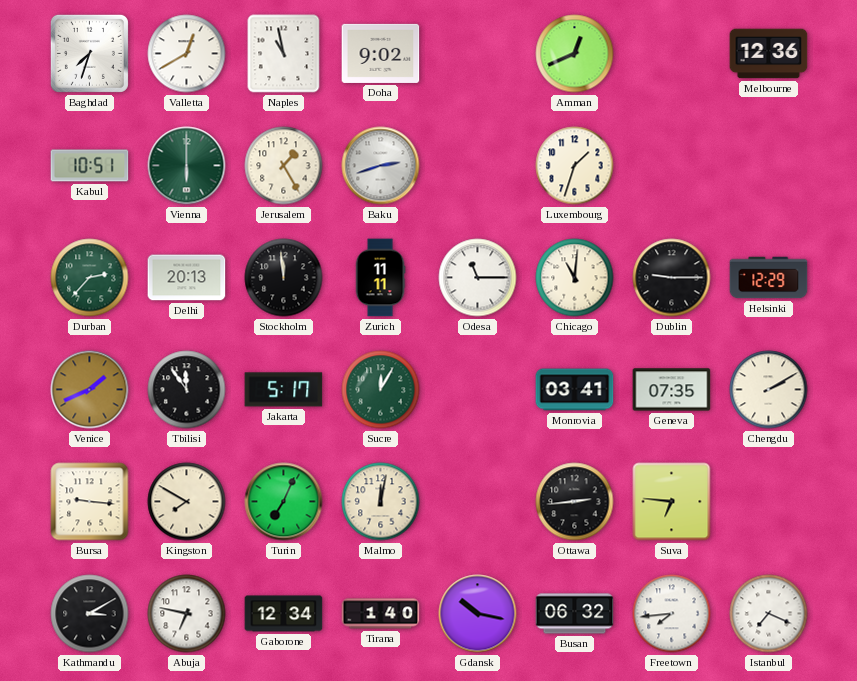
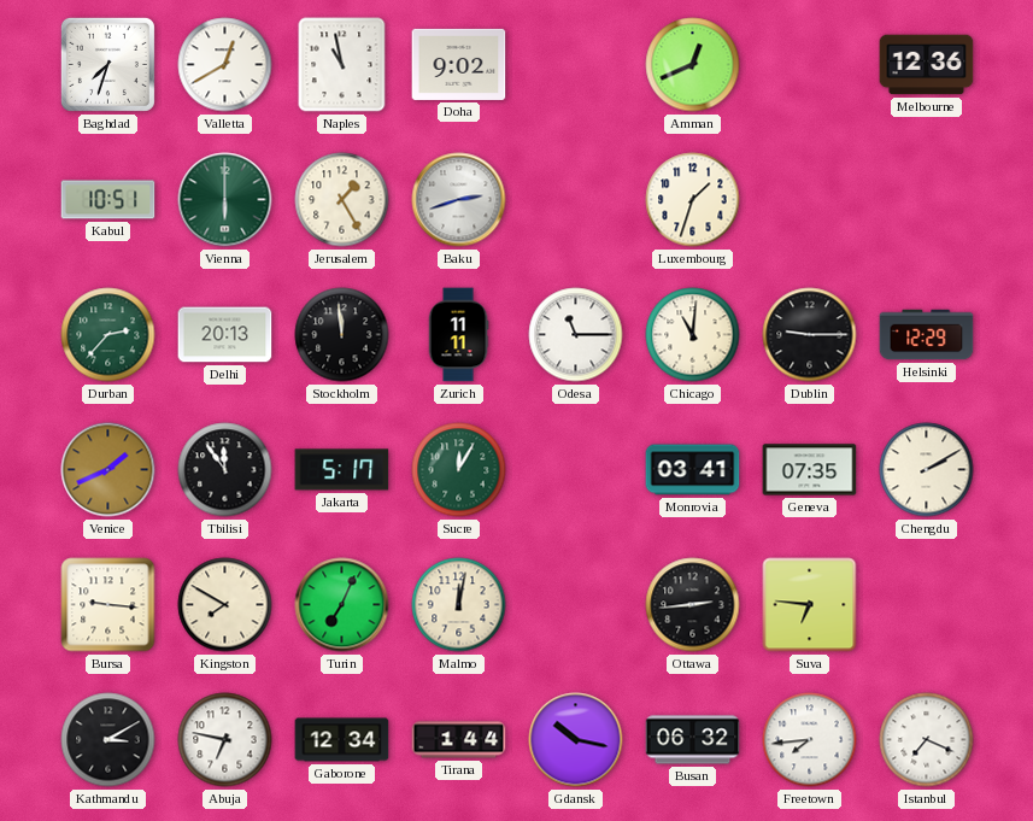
Tirana: 1:40 -> 1:44
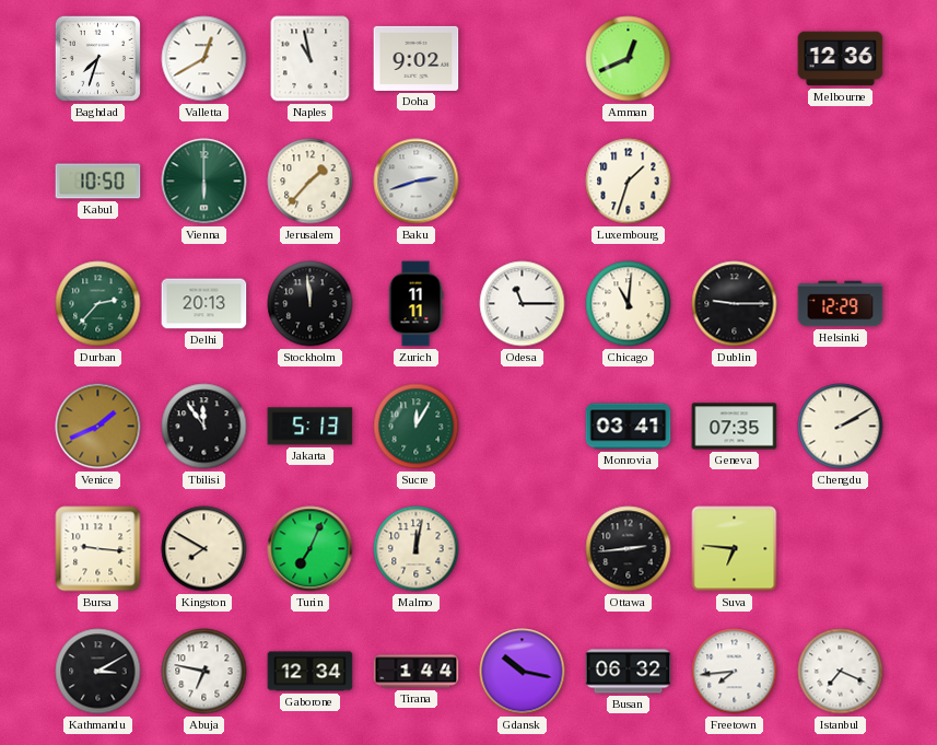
Kabul: 10:51 -> 10:50
Jerusalem: 1:25 -> 1:37
Jakarta: 5:17 -> 5:13
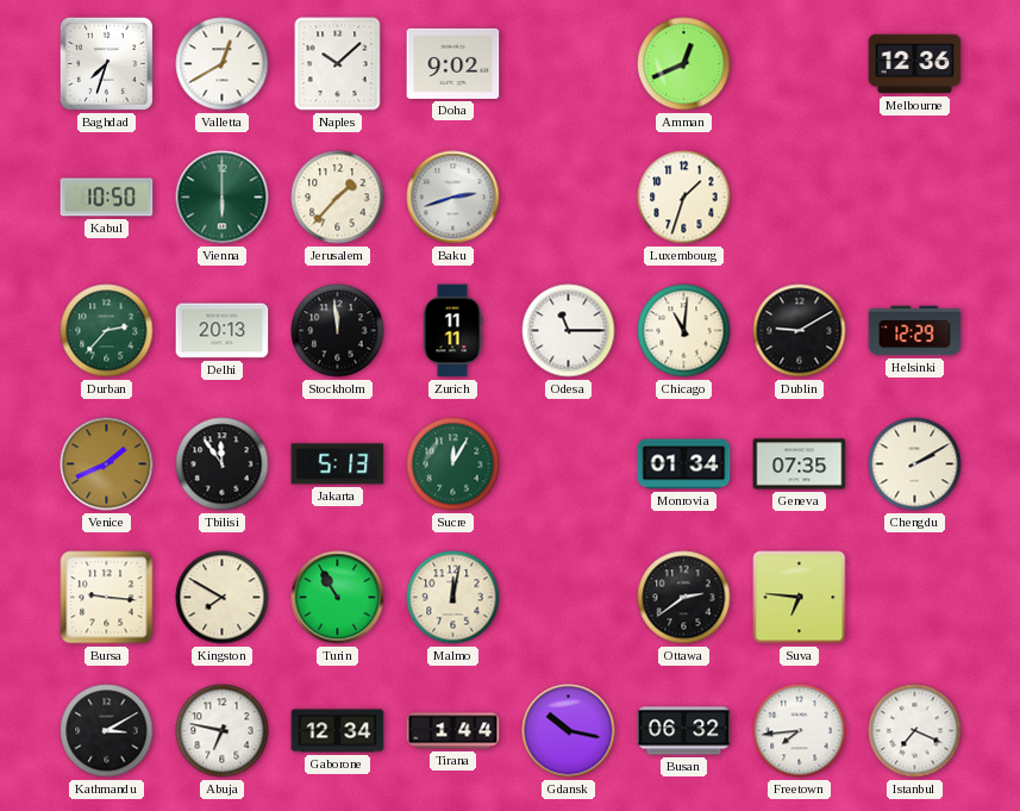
Naples: 10:58 -> 10:08
Dublin: 9:15 -> 9:10
Monrovia: 03:41 -> 01:34
Turin: 7:04 -> 10:55
Ottawa: 2:44 -> 2:39
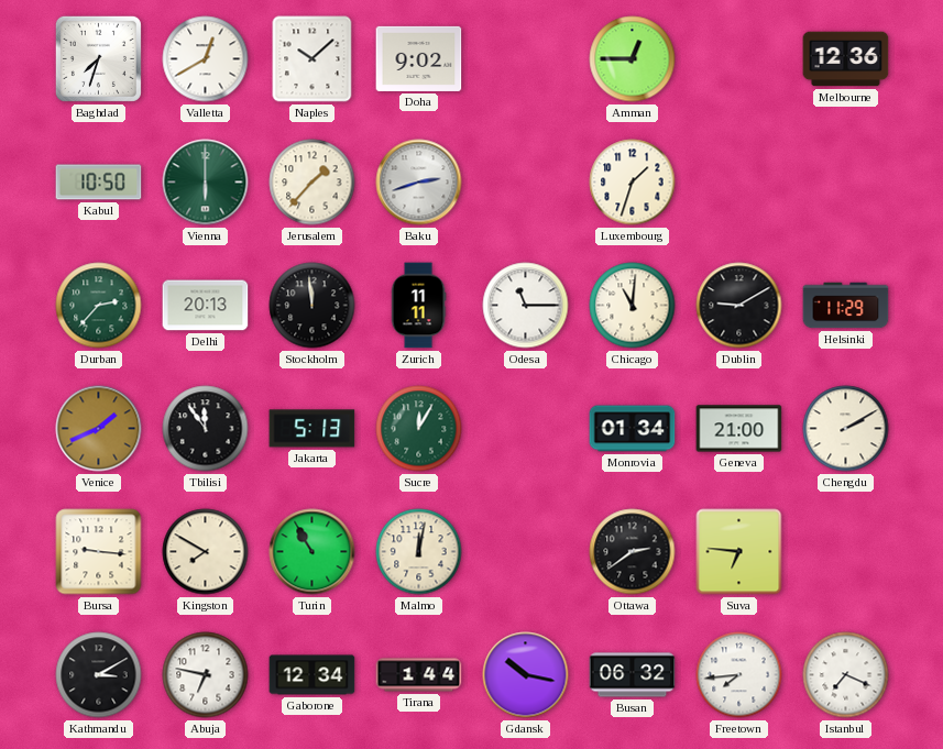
Amman: 12:41 -> 12:45
Helsinki: 12:29 -> 11:29
Geneva: 07:35 -> 21:00
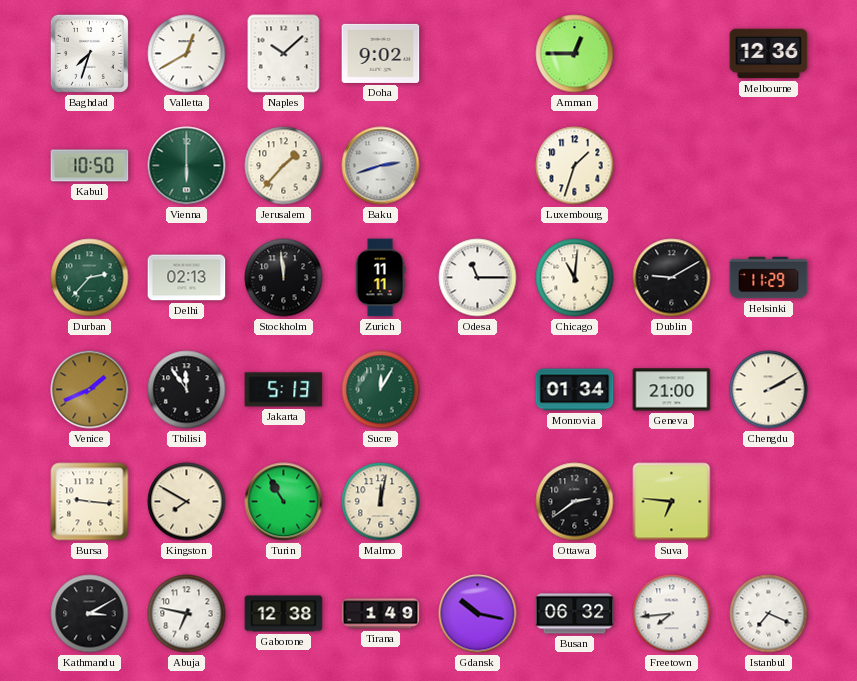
Delhi: 20:13 -> 02:13
Gaborone: 12:34 -> 12:38
Tirana: 1:44 -> 1:49
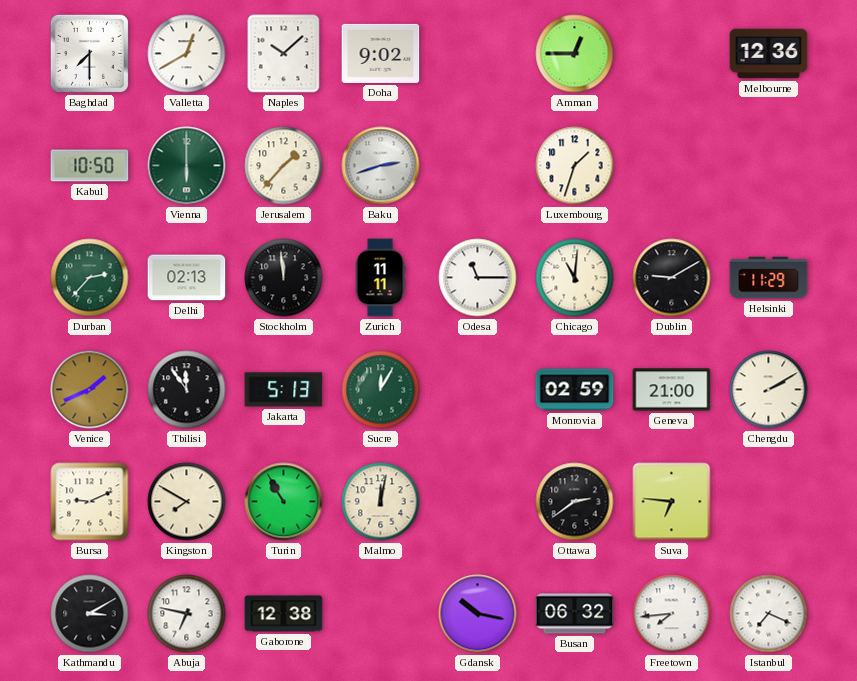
Baghdad: 7:33 -> 7:30
Monrovia: 01:34 -> 02:59
Bursa: 9:16 -> 9:11
Tirana: 1:49 -> none
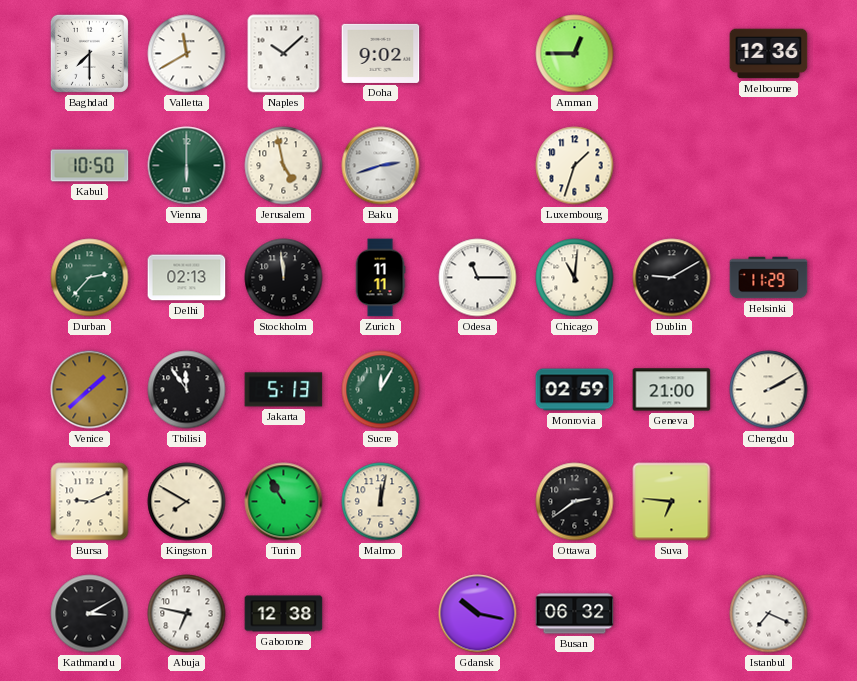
Valletta: 12:40 -> 11:40
Jerusalem: 1:37 -> 4:58
Venice: 1:41 -> 1:38
Freetown: 7:44 -> none
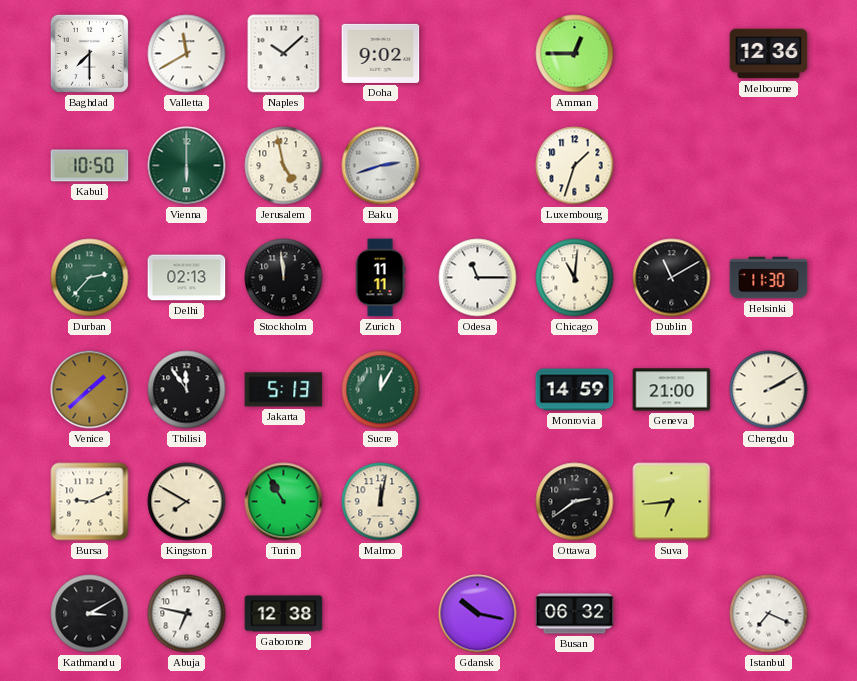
Dublin: 9:10 -> 11:10
Helsinki: 11:29 -> 11:30
Monrovia: 02:59 -> 14:59
Suva: 6:46 -> 6:44
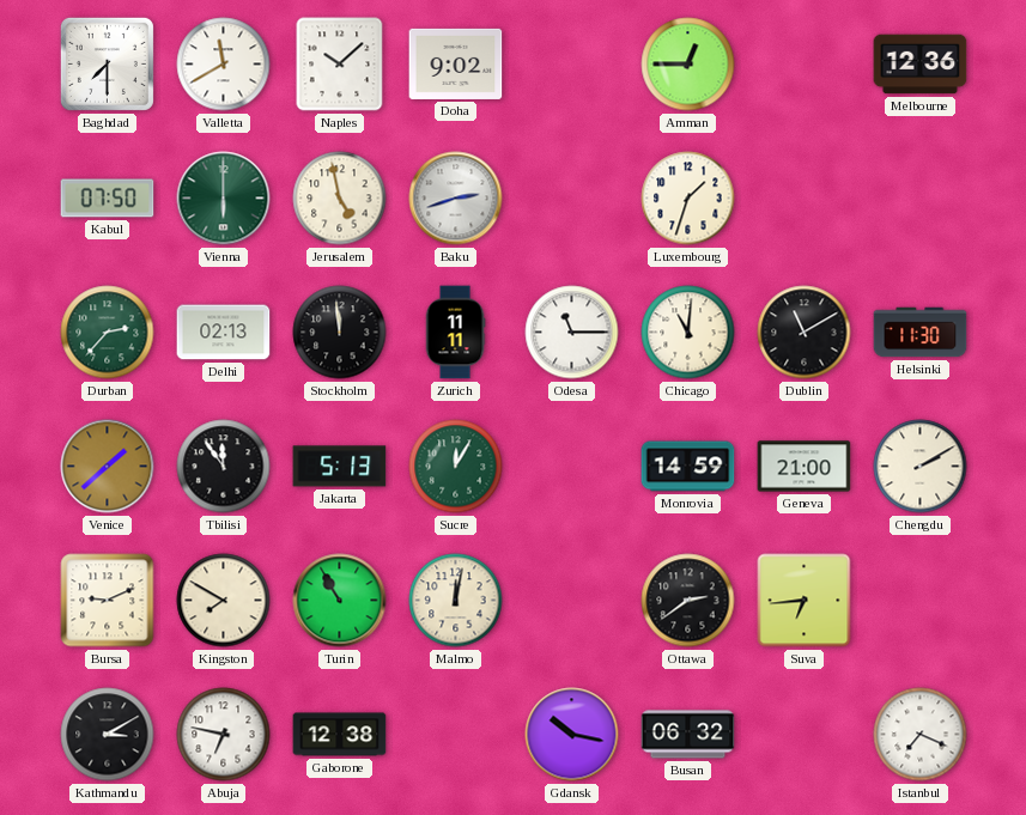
Kabul: 10:50 -> 07:50
